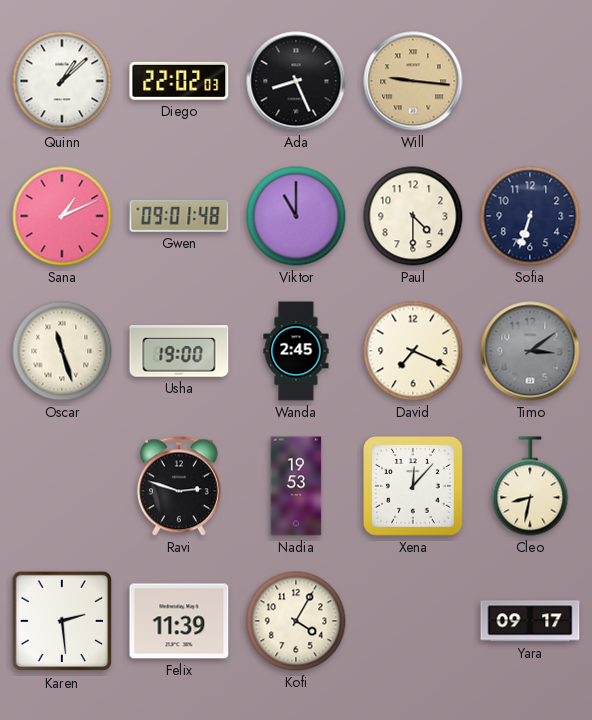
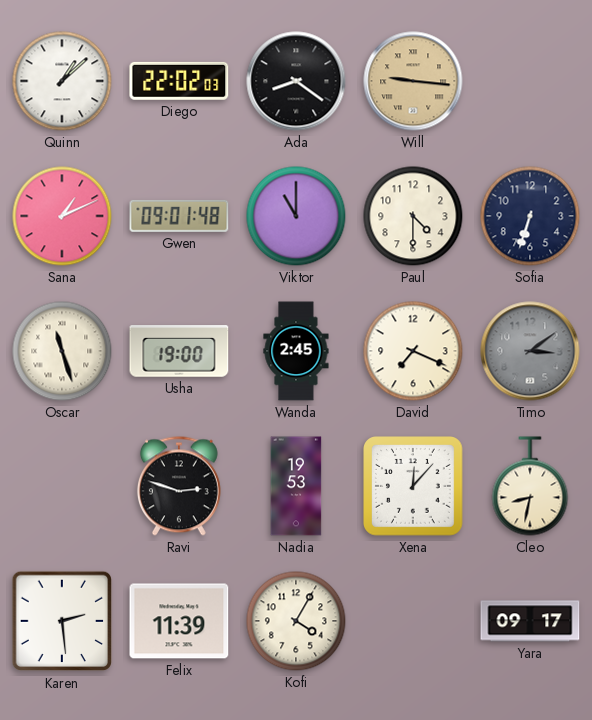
Ada: 8:26 -> 8:21
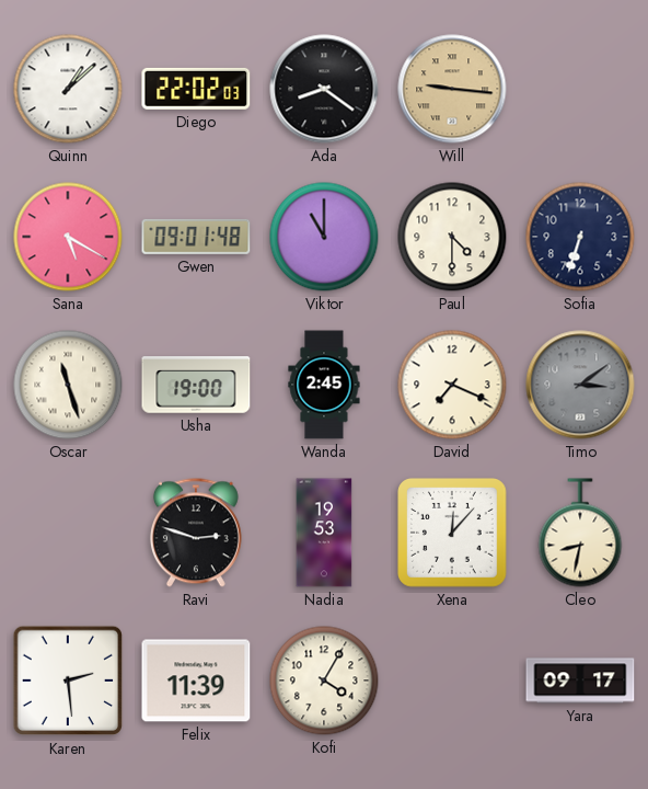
Sana: 1:11 -> 5:20
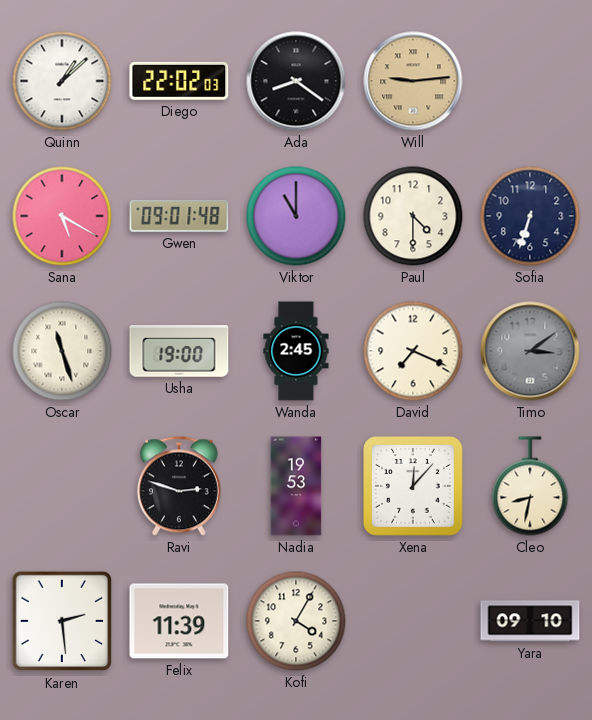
Will: 9:16 -> 9:14
Yara: 09:17 -> 09:10
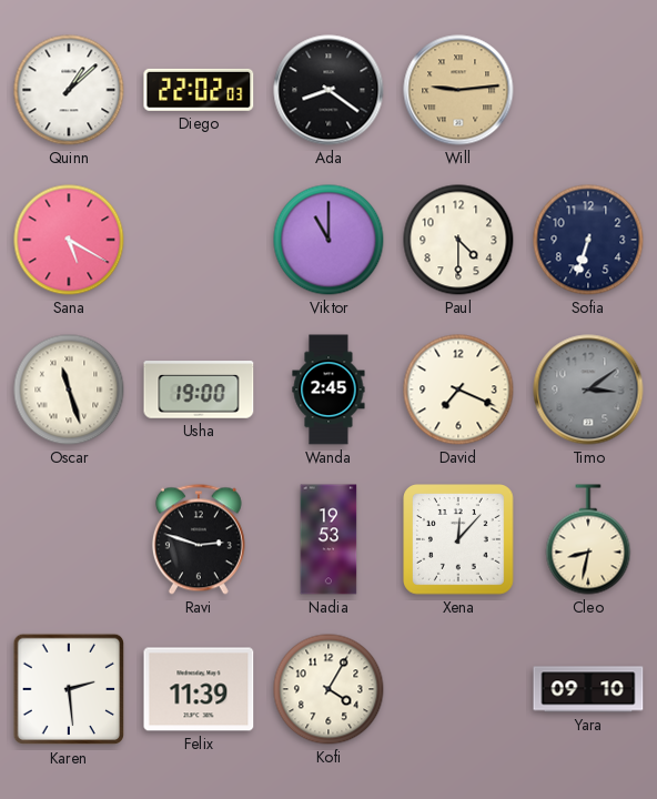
Gwen: 09:01 -> none
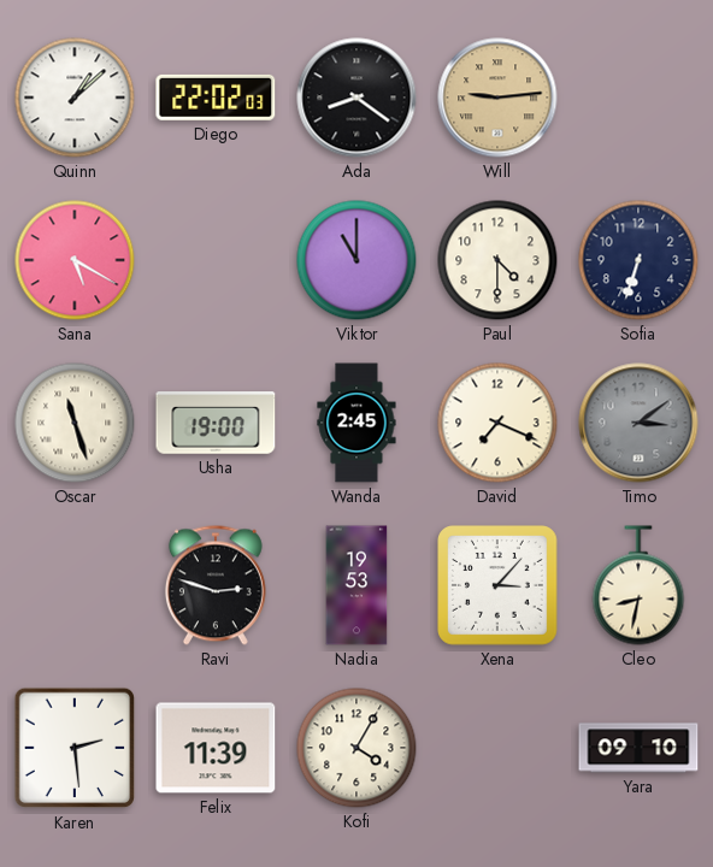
Xena: 12:07 -> 3:07
